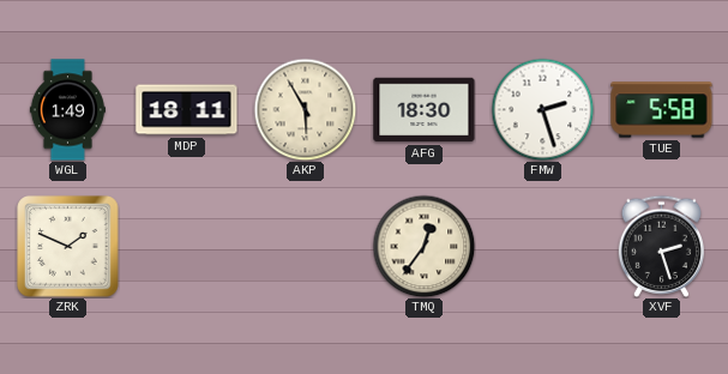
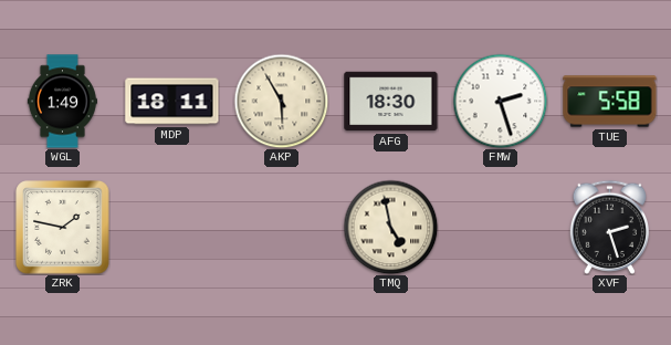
ZRK: 1:49 -> 1:47
TMQ: 12:36 -> 4:58
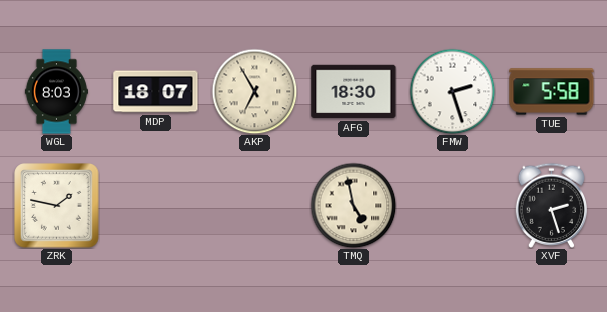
WGL: 1:49 -> 8:03
MDP: 18:11 -> 18:07
AKP: 5:55 -> 6:55
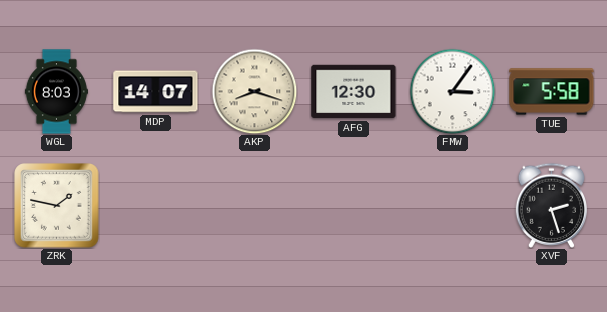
MDP: 18:07 -> 14:07
AKP: 6:55 -> 8:18
AFG: 18:30 -> 12:30
FMW: 2:27 -> 3:06
TMQ: 4:58 -> none
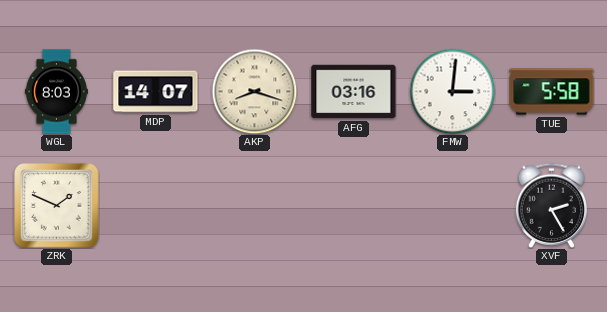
AFG: 12:30 -> 03:16
FMW: 3:06 -> 3:01
ZRK: 1:47 -> 1:49
XVF: 2:27 -> 2:25
